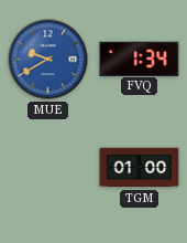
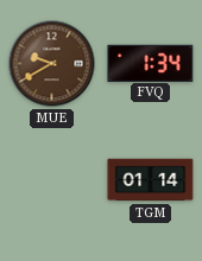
MUE dial: blue -> brown
TGM: 01:00 -> 01:14
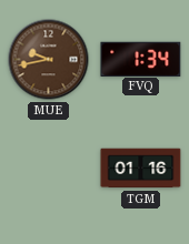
MUE: 9:40 -> 9:43
TGM: 01:14 -> 01:16
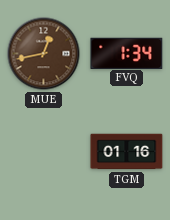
MUE: 9:43 -> 12:43
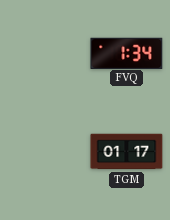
MUE: 12:43 -> none
TGM: 01:16 -> 01:17
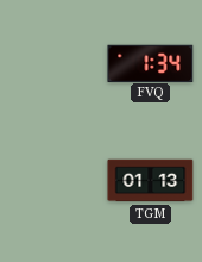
TGM: 01:17 -> 01:13
